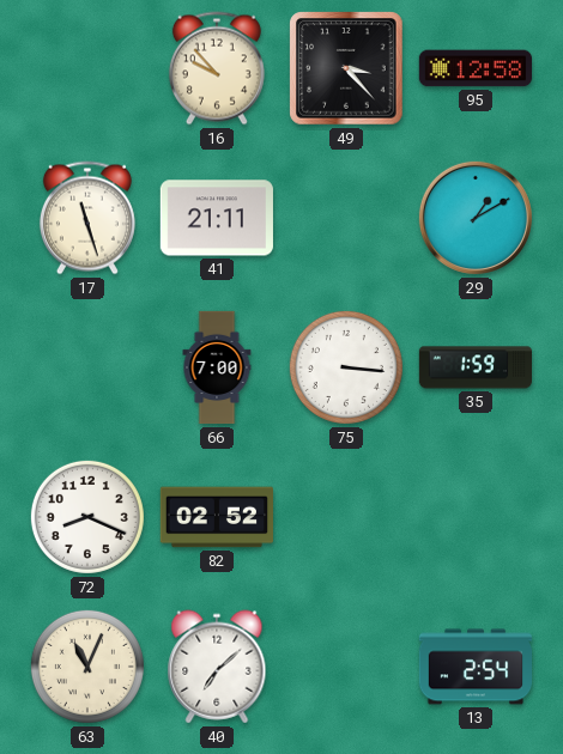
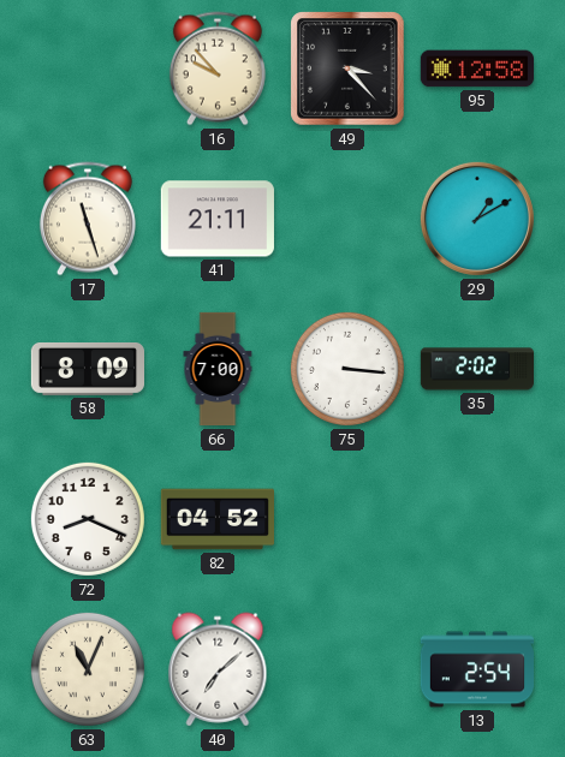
58: none -> 8:09
35: 1:59 -> 2:02
82: 02:52 -> 04:52
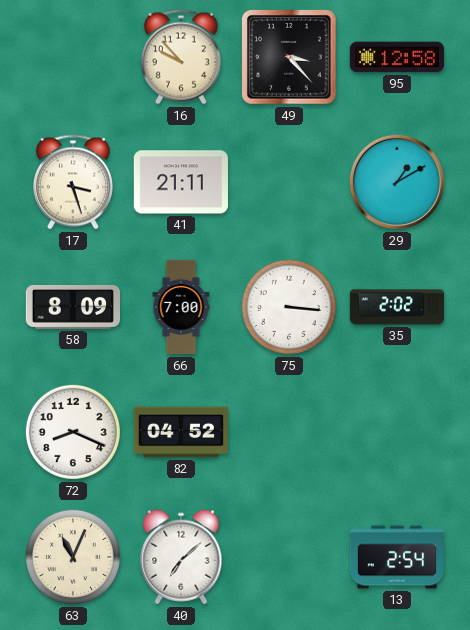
17: 11:27 -> 3:27
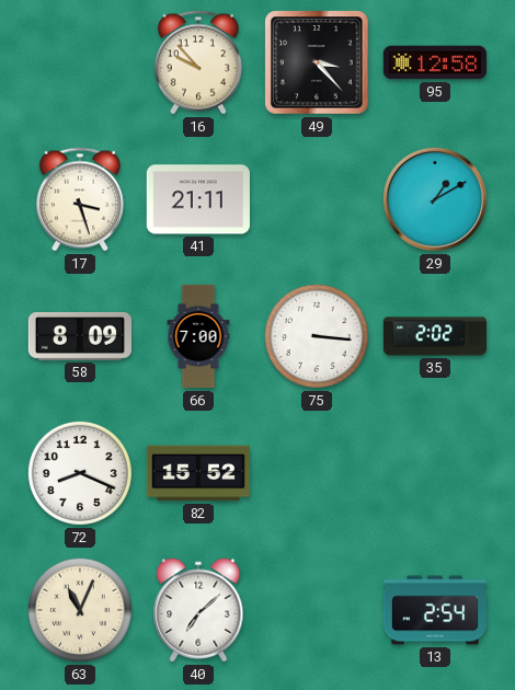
82: 04:52 -> 15:52
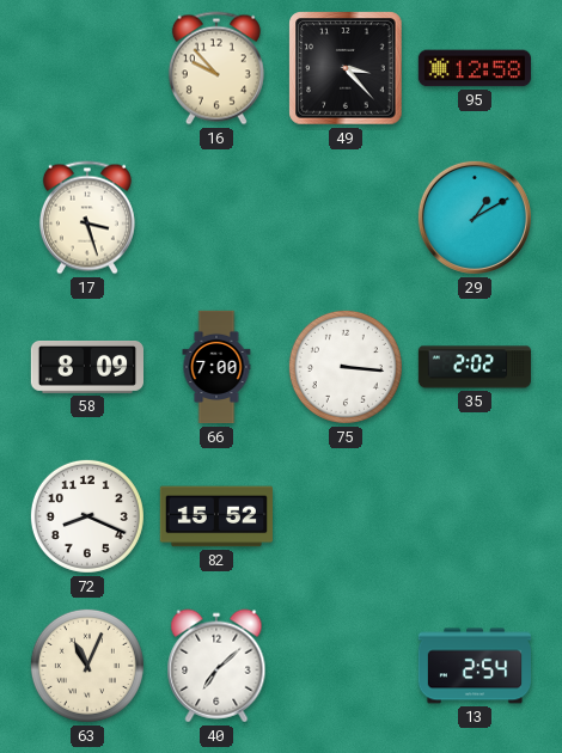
41: 21:11 -> none
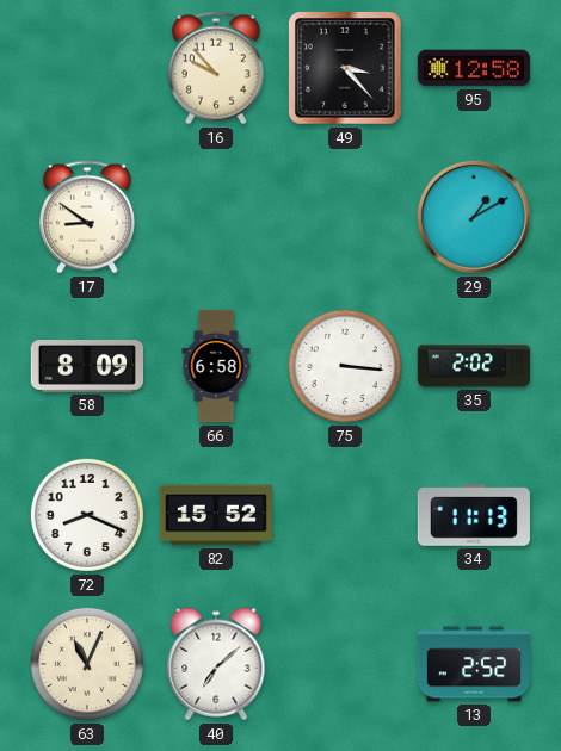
17: 3:27 -> 8:51
66: 7:00 -> 6:58
34: none -> 11:13
13: 2:54 -> 2:52
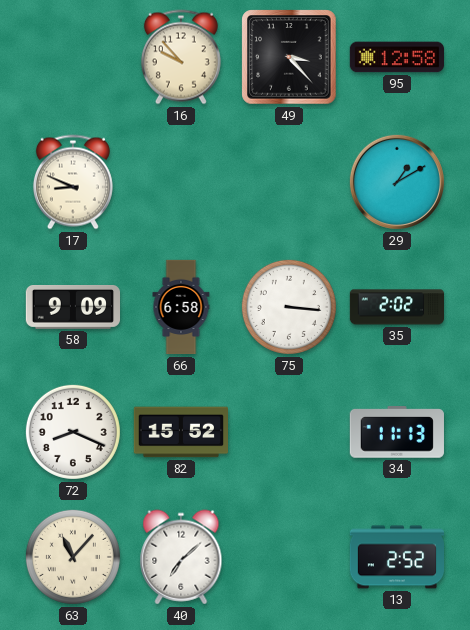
17: 8:51 -> 8:49
58: 8:09 -> 9:09
63: 11:04 -> 11:07
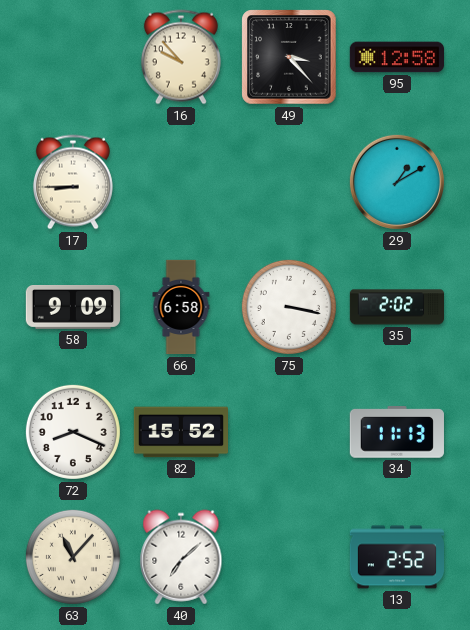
17: 8:49 -> 8:45
75: 3:16 -> 3:17
